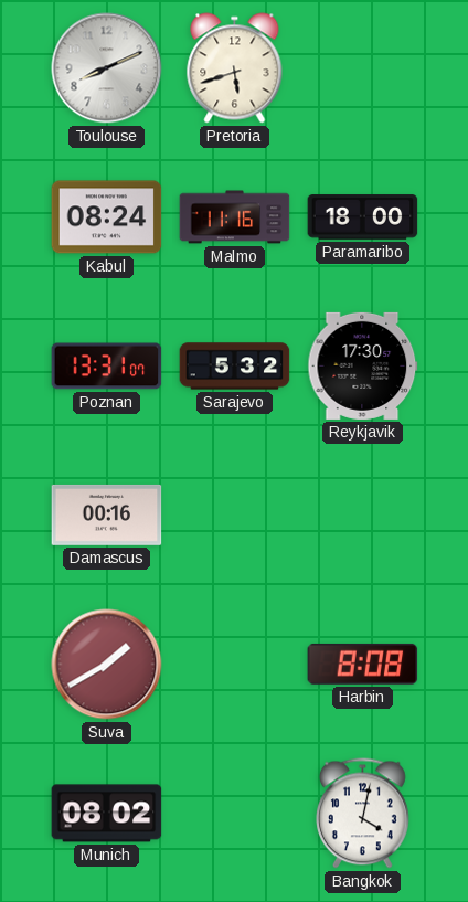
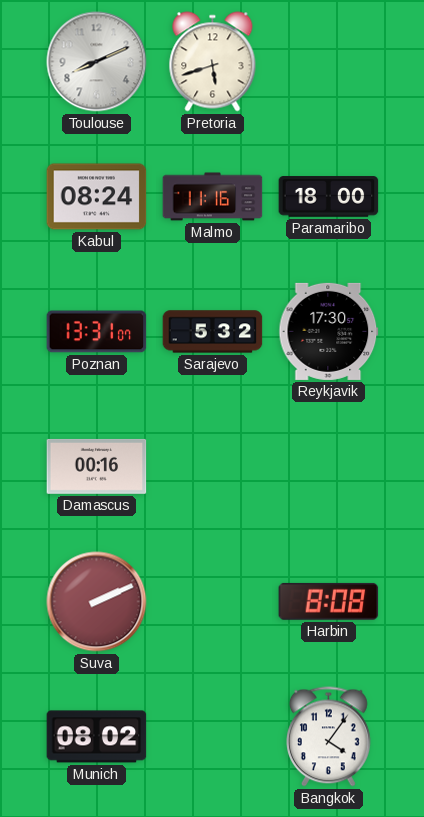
Suva: 1:40 -> 2:11
Bangkok: 4:02 -> 4:06
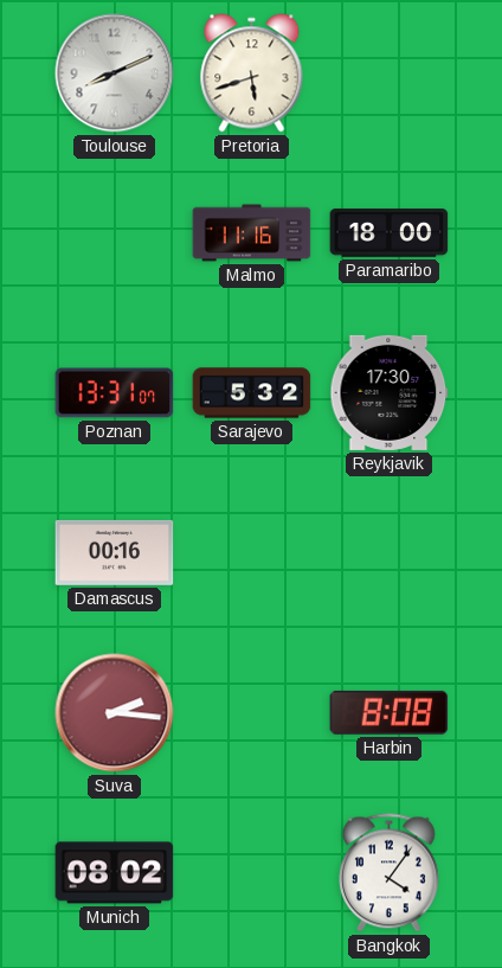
Kabul: 08:24 -> none
Suva: 2:11 -> 2:16
